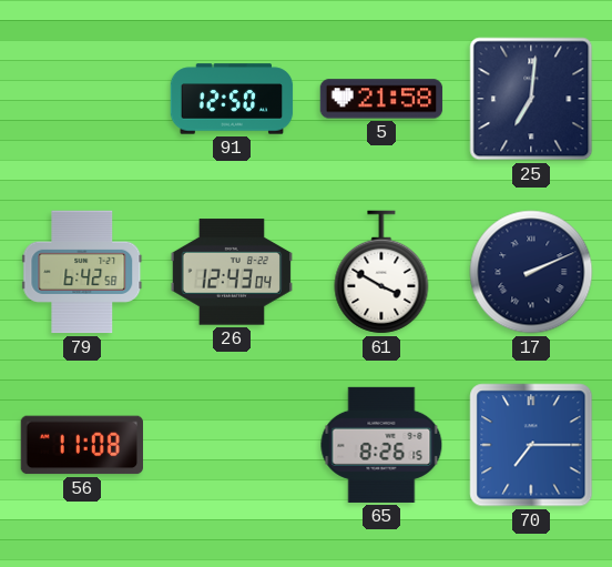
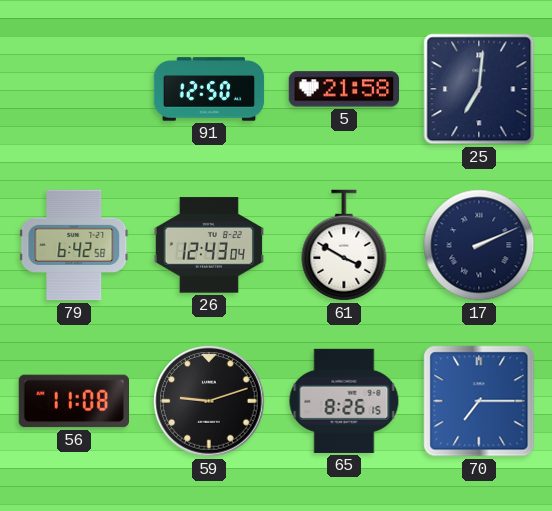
59: none -> 9:12
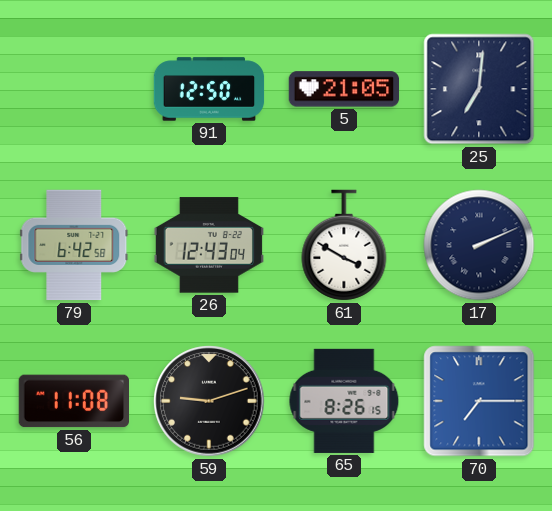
5: 21:58 -> 21:05
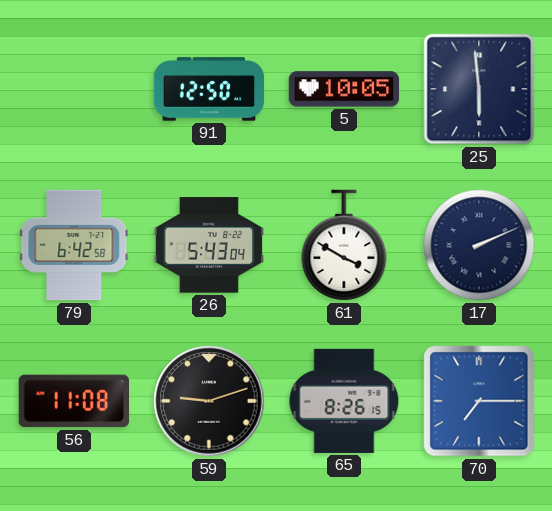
5: 21:05 -> 10:05
25: 7:01 -> 5:59
26: 12:43 -> 5:43
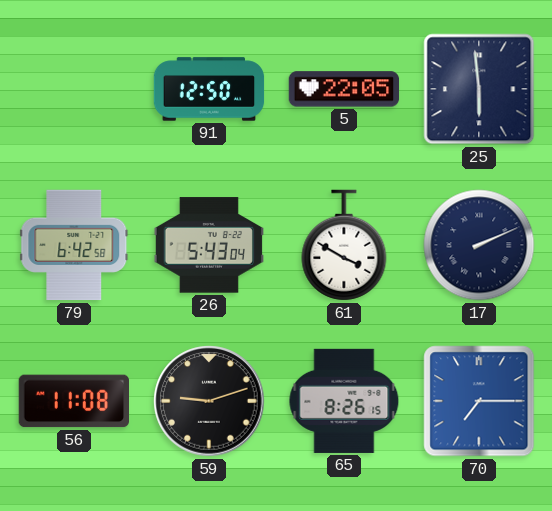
5: 10:05 -> 22:05
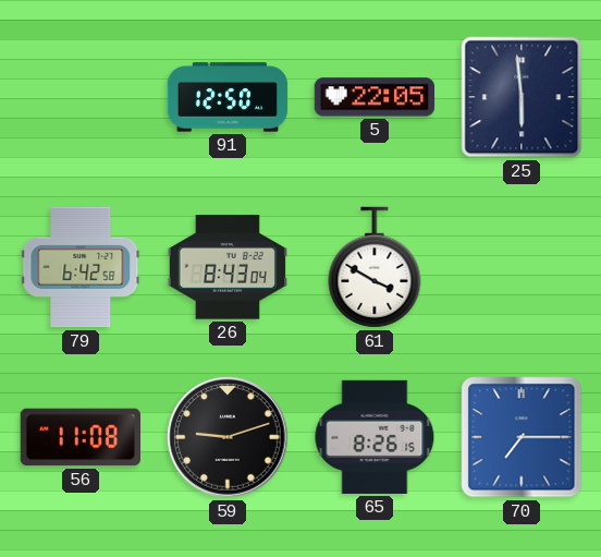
26: 5:43 -> 8:43
17: 2:11 -> none
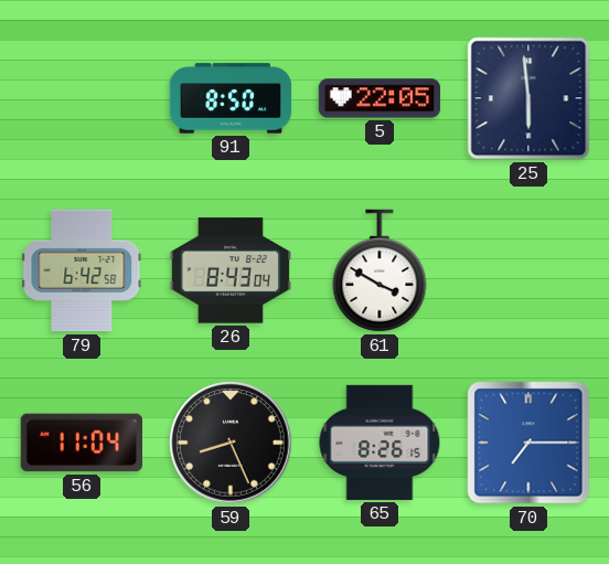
91: 12:50 -> 8:50
56: 11:08 -> 11:04
59: 9:12 -> 8:26
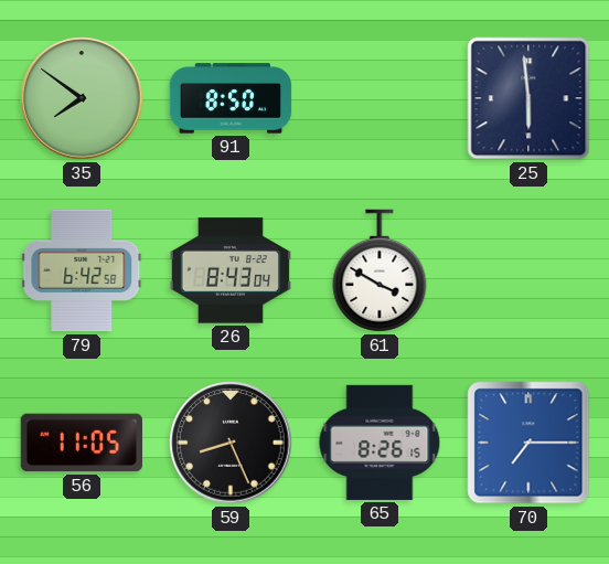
35: none -> 7:51
5: 22:05 -> none
56: 11:04 -> 11:05
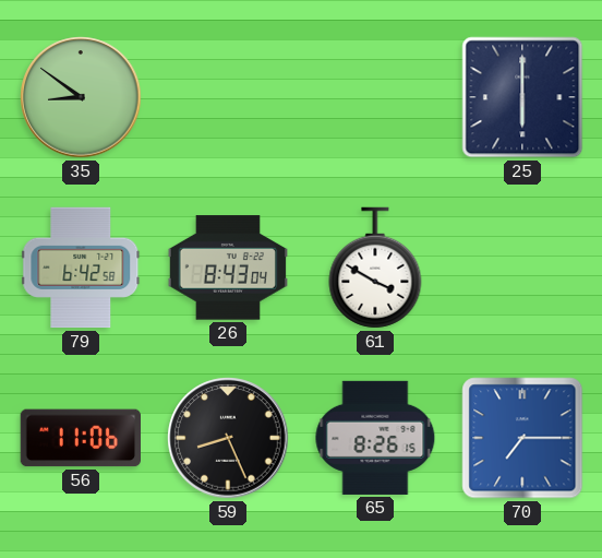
35: 7:51 -> 8:51
91: 8:50 -> none
25: 5:59 -> 6:00
56: 11:05 -> 11:06
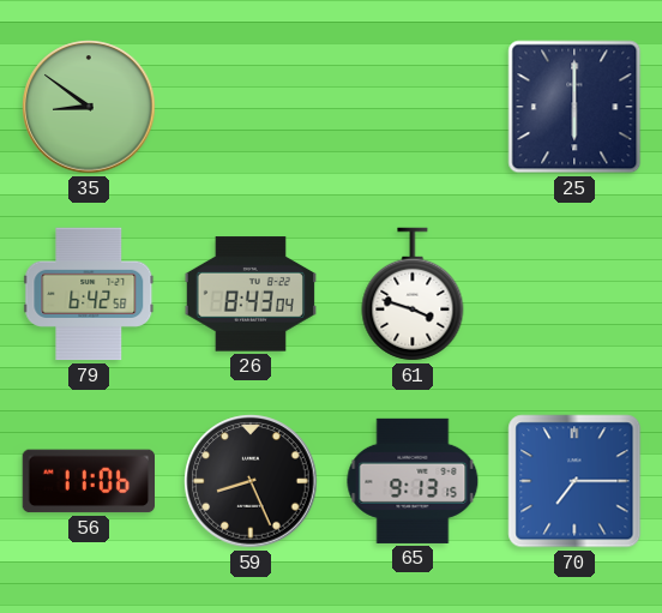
61: 3:50 -> 3:48
65: 8:26 -> 9:13
